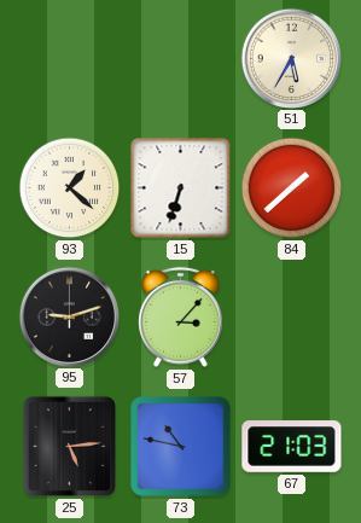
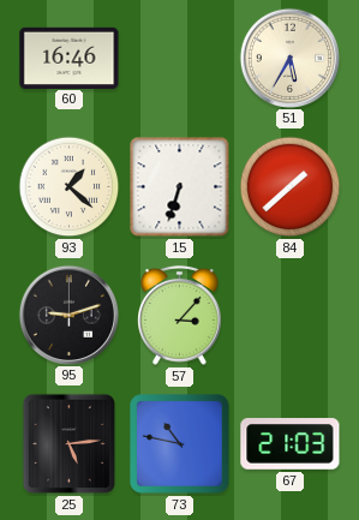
60: none -> 16:46
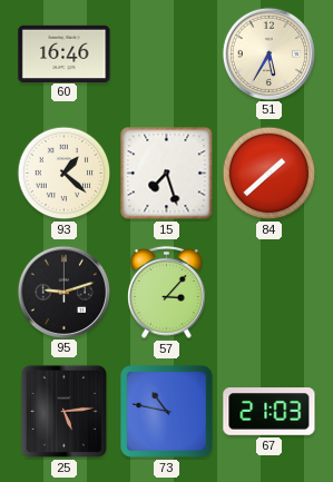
15: 6:33 -> 7:27
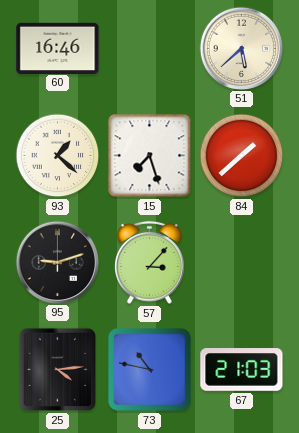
51: 5:35 -> 5:38
25: 5:14 -> 4:14
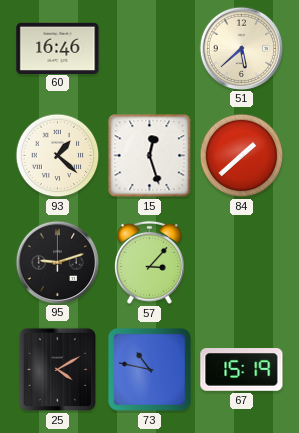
15: 7:27 -> 12:27
25: 4:14 -> 4:10
67: 21:03 -> 15:19
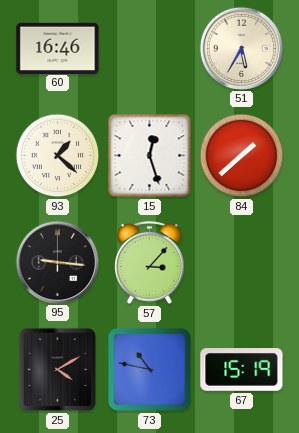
51: 5:38 -> 5:35
95: 9:12 -> 9:16
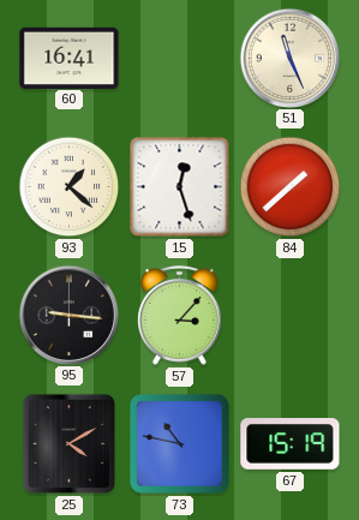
60: 16:46 -> 16:41
51: 5:35 -> 11:26
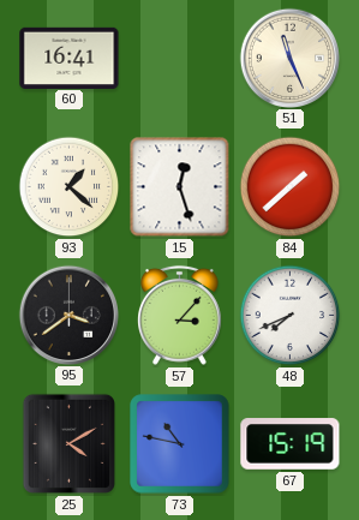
95: 9:16 -> 3:39
48: none -> 7:41
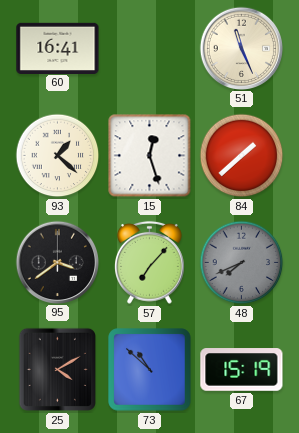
57: 3:07 -> 7:07
48 dial: white -> grey
73: 10:47 -> 10:52
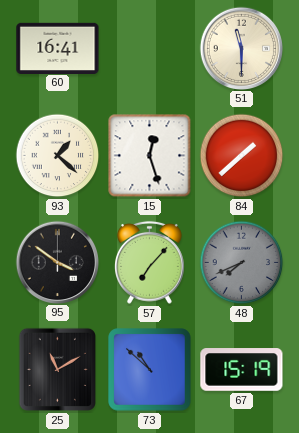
51: 11:26 -> 11:30
95: 3:39 -> 3:51
25: 4:10 -> 11:10
